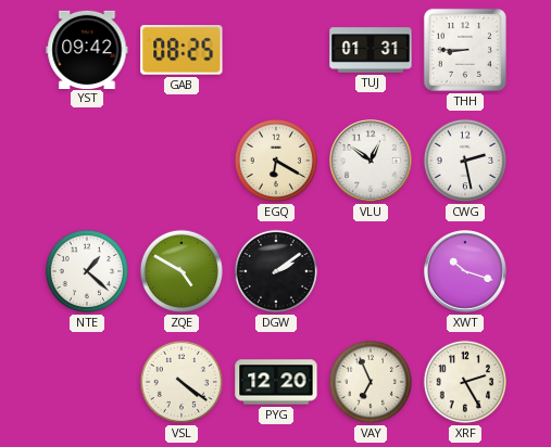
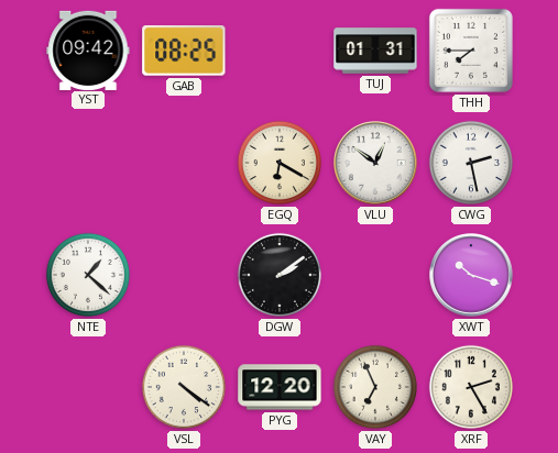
THH: 8:45 -> 7:45
ZQE: 4:50 -> none
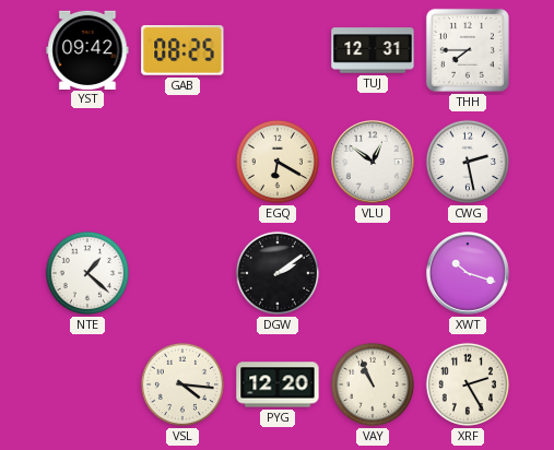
TUJ: 01:31 -> 12:31
VSL: 4:21 -> 4:16
VAY: 6:56 -> 10:56
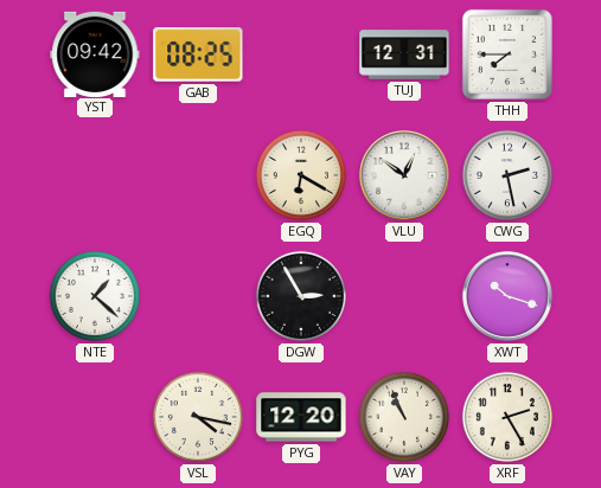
DGW: 2:09 -> 2:55
VSL: 4:16 -> 4:17
